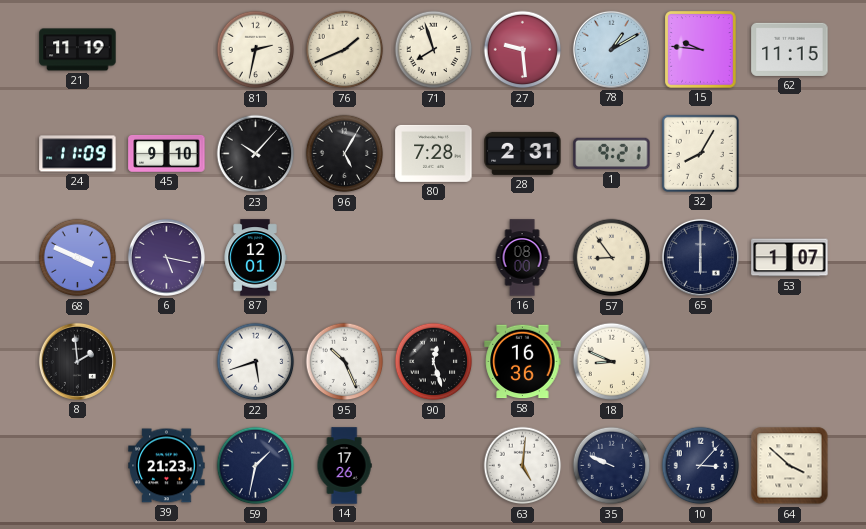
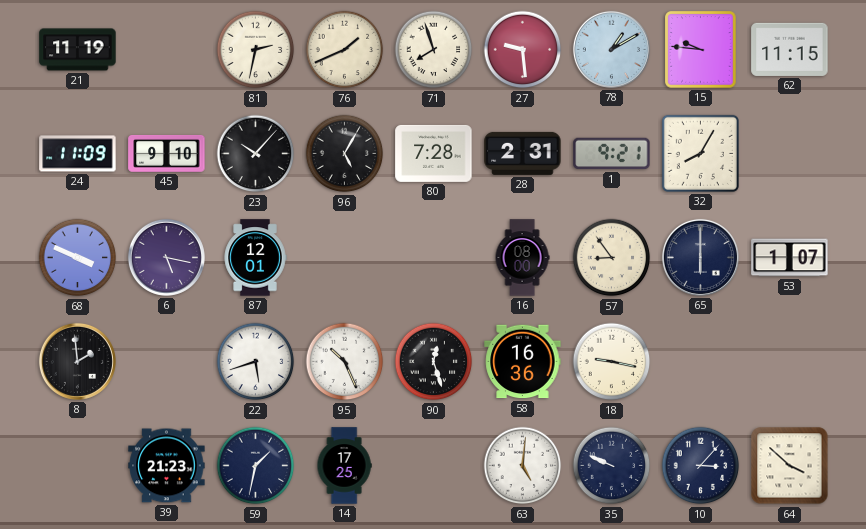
18: 8:49 -> 9:17
14: 17:26 -> 17:25
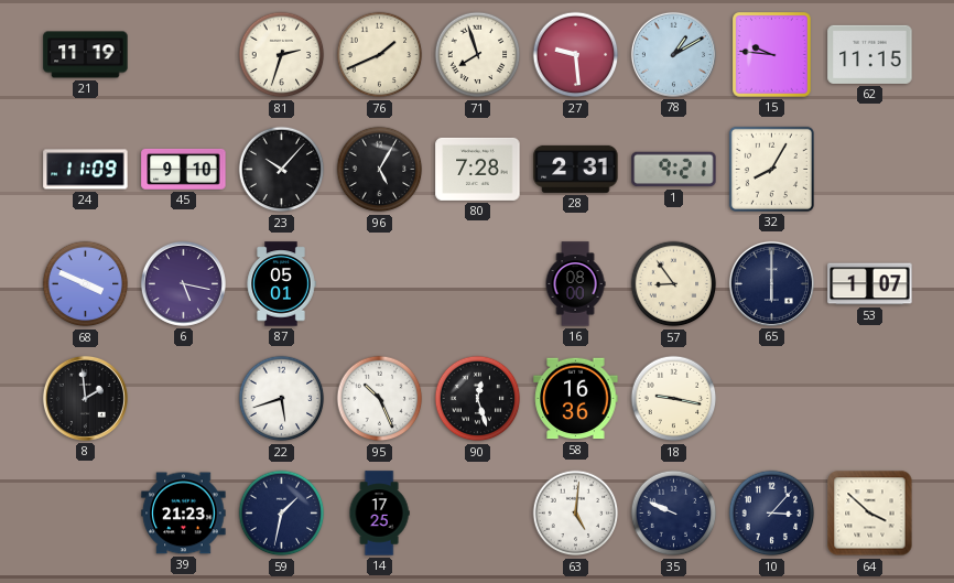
81: 2:32 -> 2:33
87: 12:01 -> 05:01
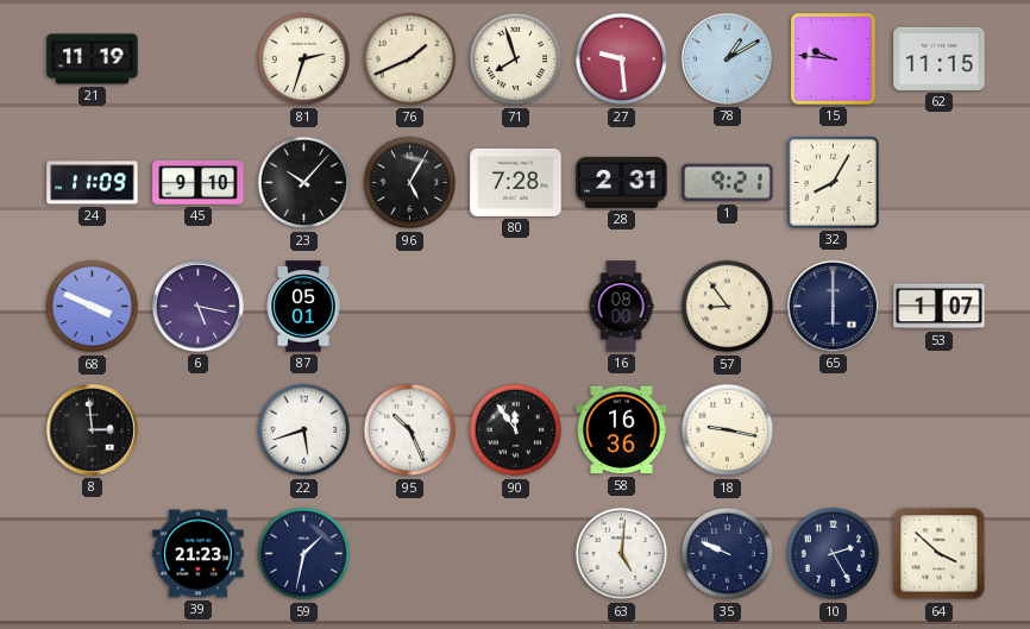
8: 1:59 -> 2:59
90: 12:27 -> 11:54
14: 17:25 -> none
10: 3:07 -> 2:25
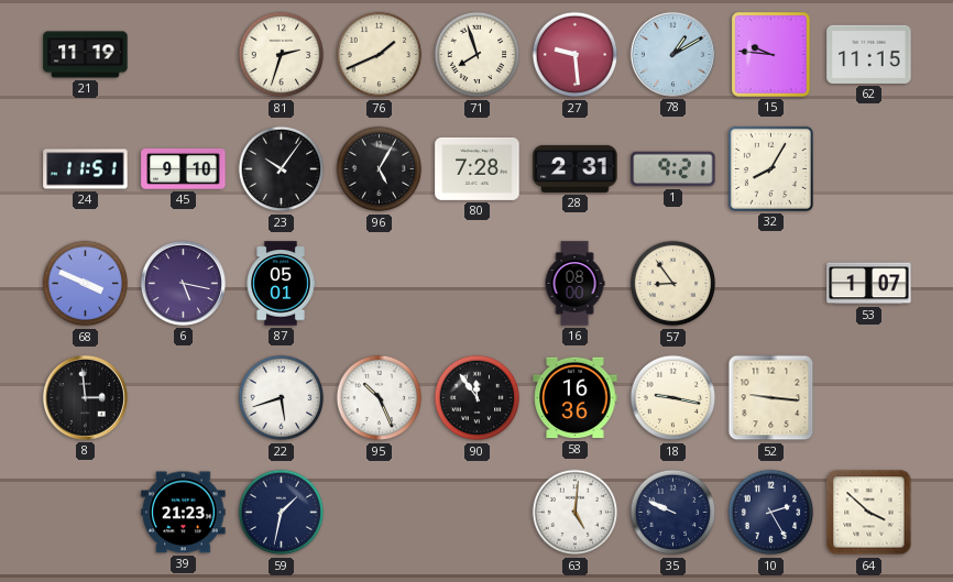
24: 11:09 -> 11:51
23: 10:07 -> 10:06
65: 6:00 -> none
52: none -> 9:16
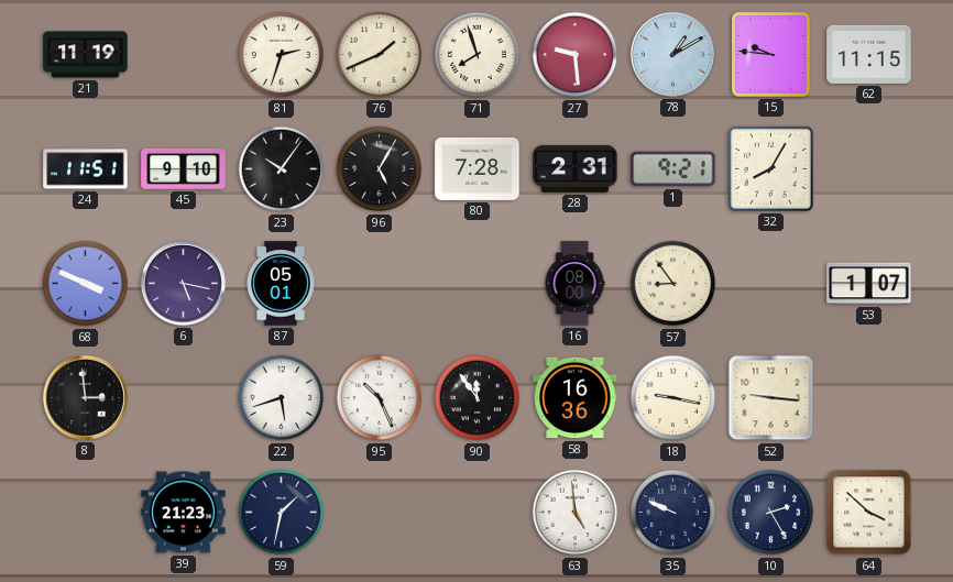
63: 5:01 -> 4:59
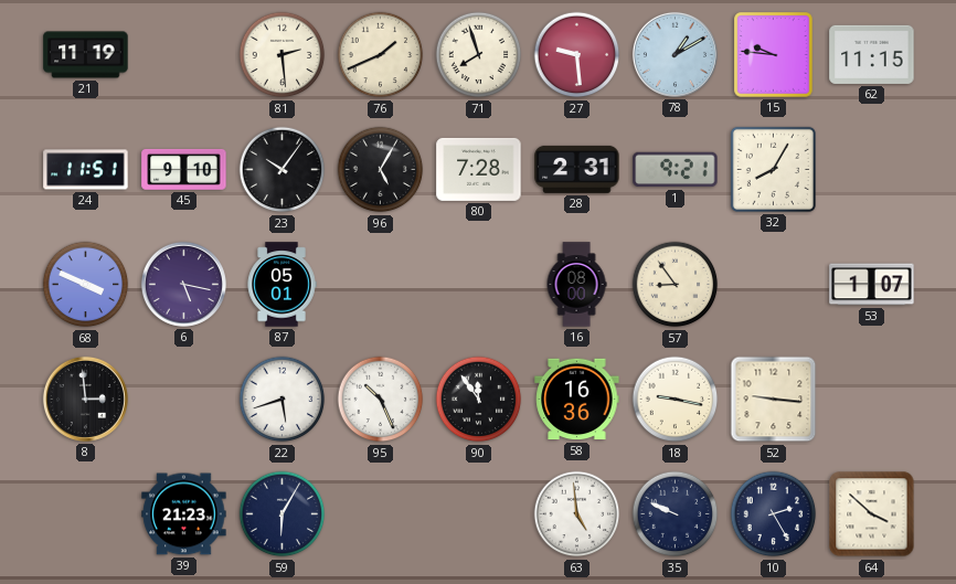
81: 2:33 -> 2:29
59: 1:32 -> 6:05
